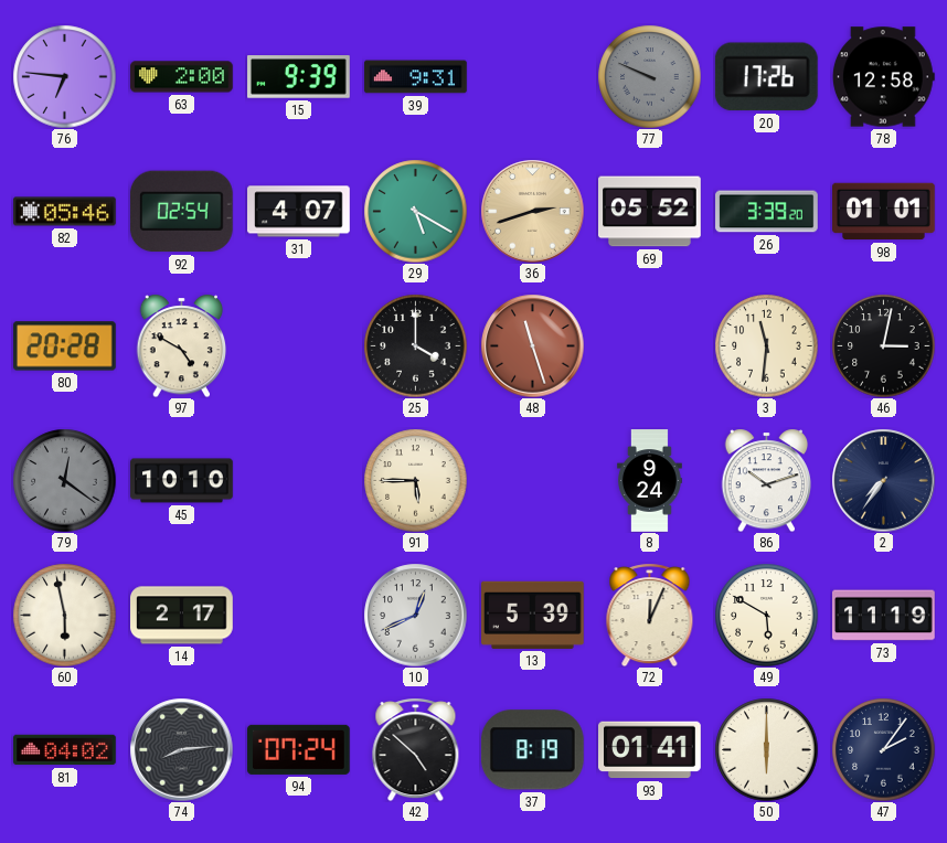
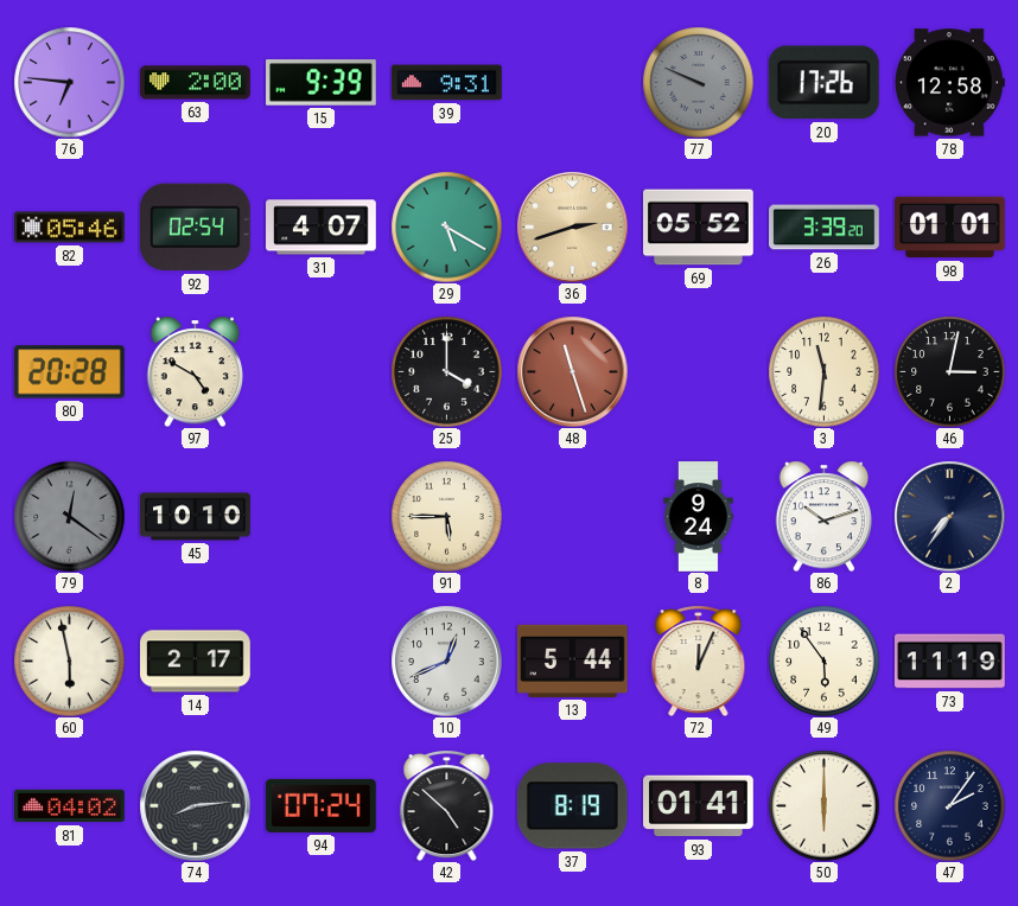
13: 5:39 -> 5:44
49: 5:50 -> 5:54
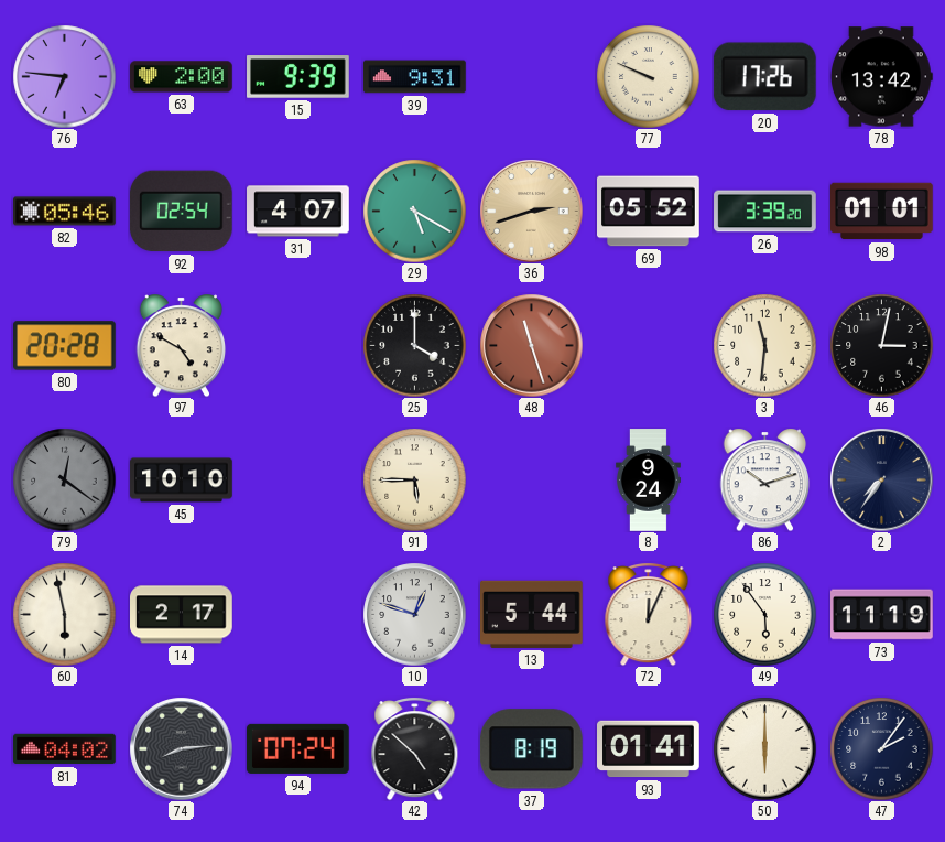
77 dial: grey -> cream
78: 12:58 -> 13:42
10: 12:41 -> 12:48
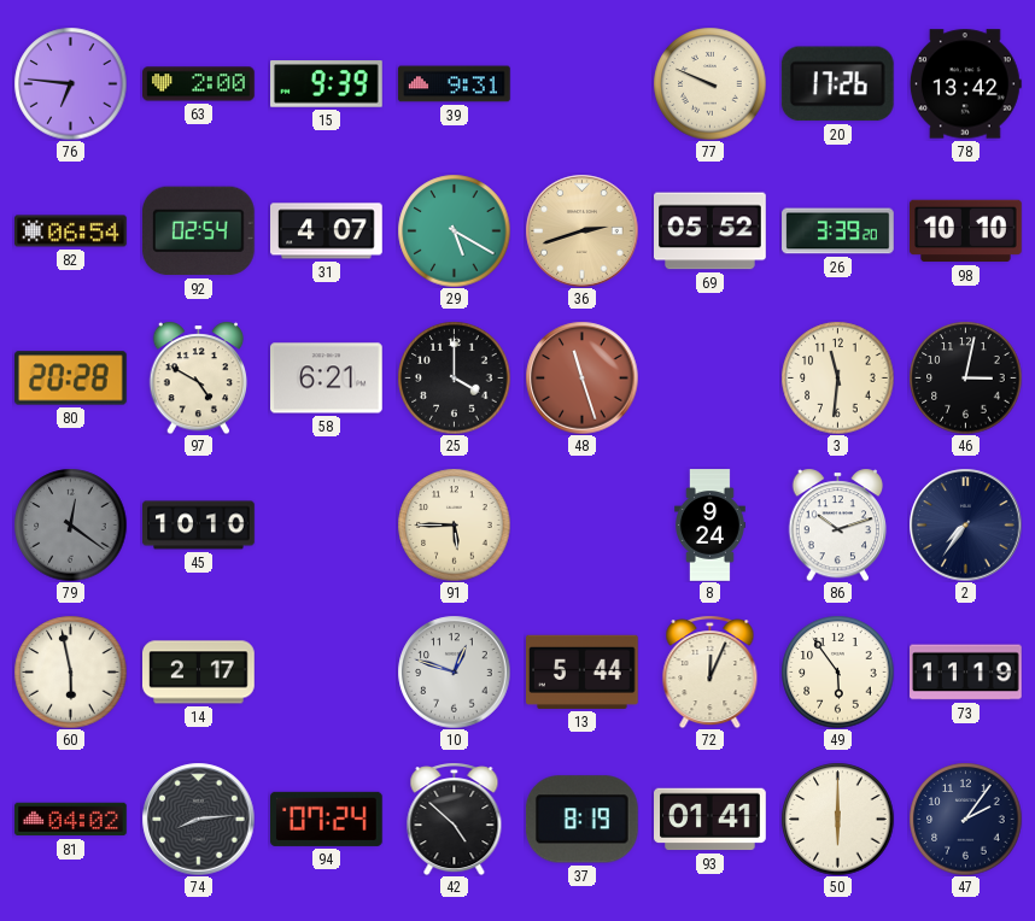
82: 05:46 -> 06:54
98: 01:01 -> 10:10
58: none -> 6:21
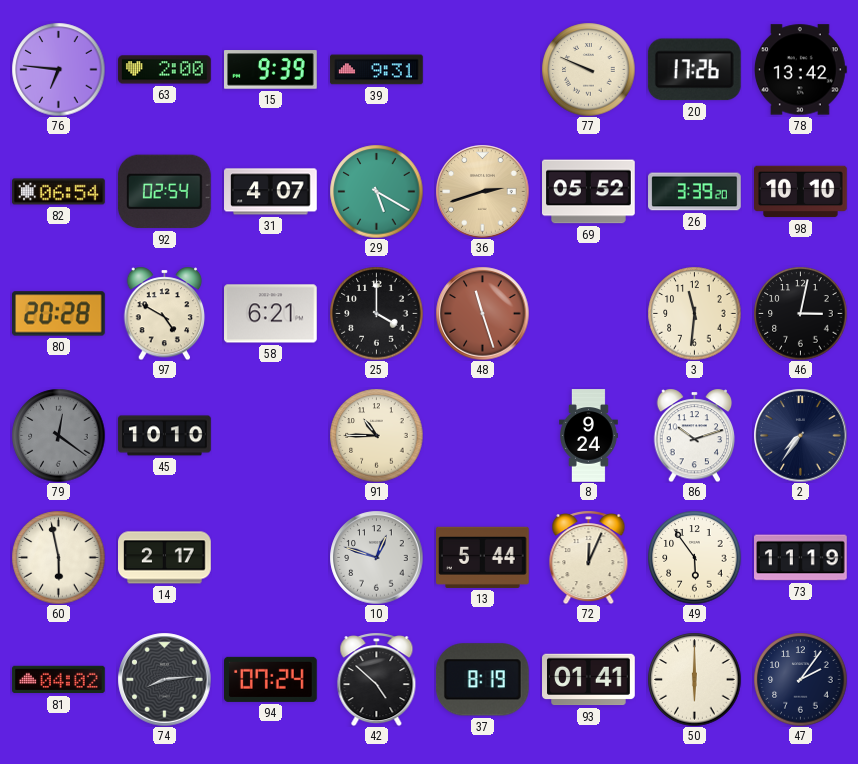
91: 5:45 -> 10:45
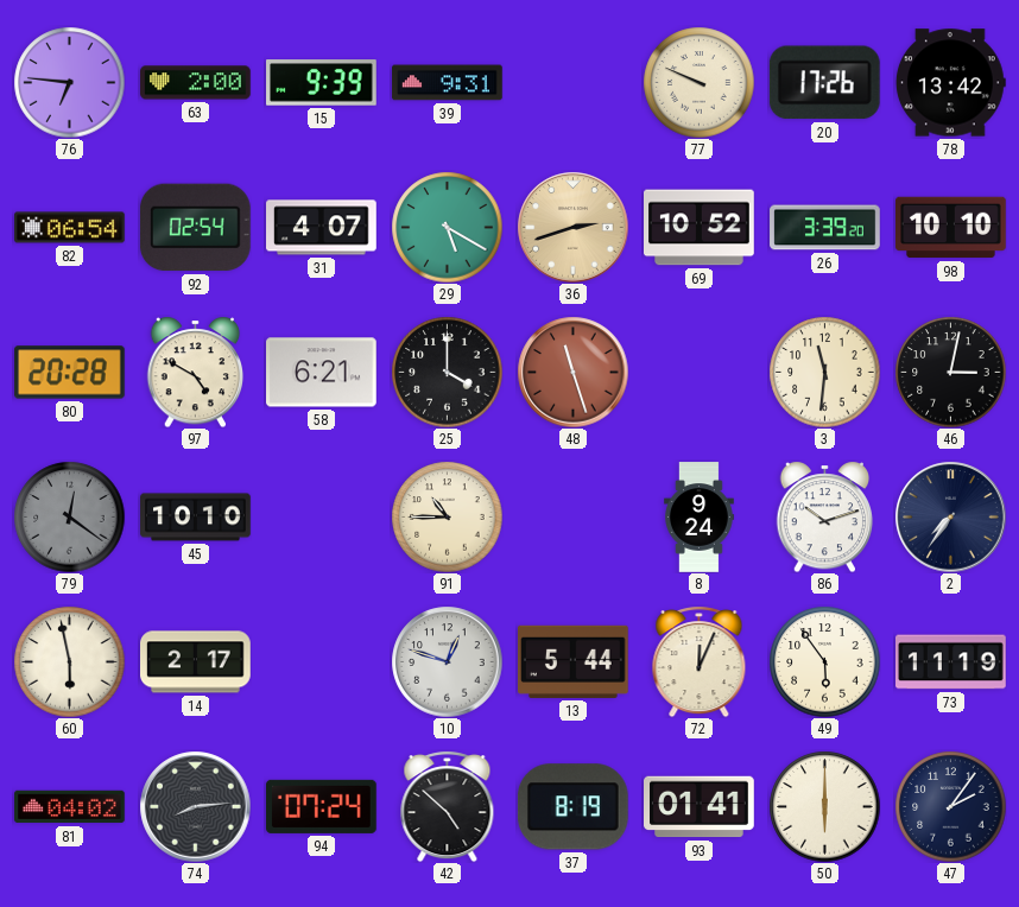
69: 05:52 -> 10:52
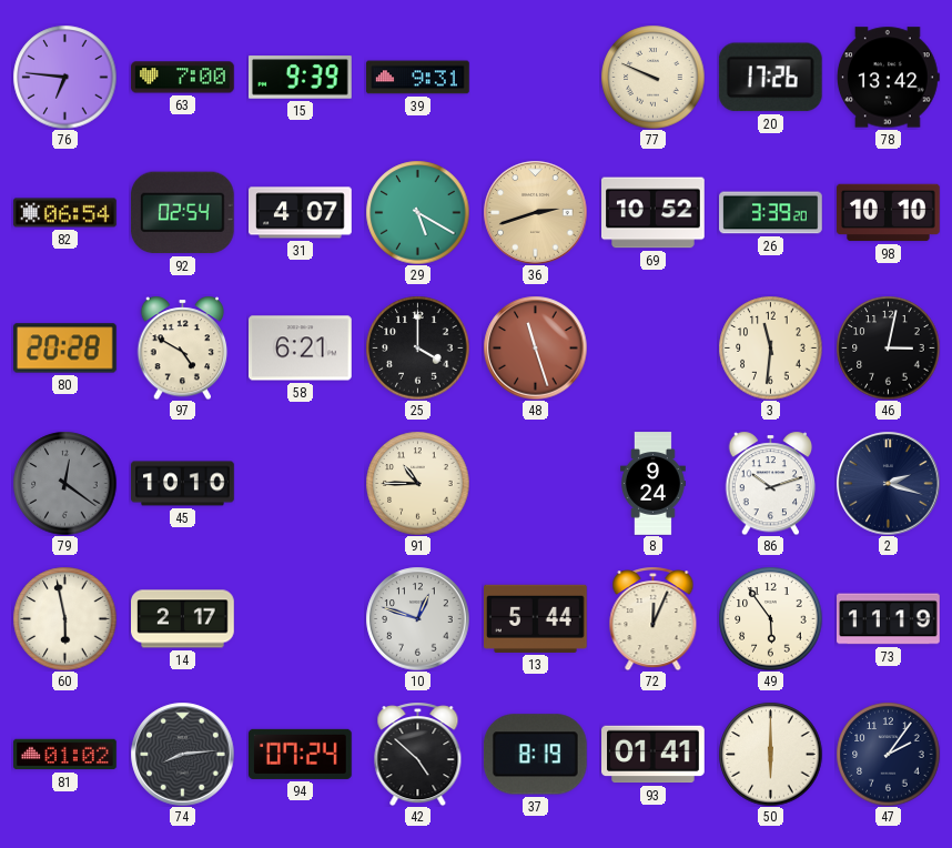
63: 2:00 -> 7:00
2: 7:36 -> 2:18
81: 04:02 -> 01:02
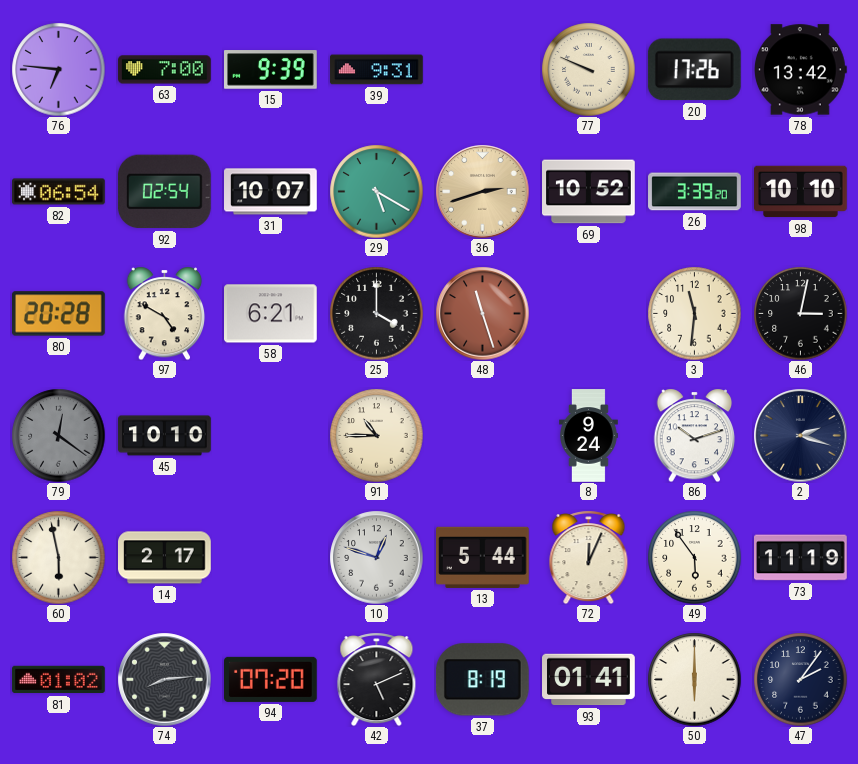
31: 4:07 -> 10:07
94: 07:24 -> 07:20
42: 4:52 -> 5:11
